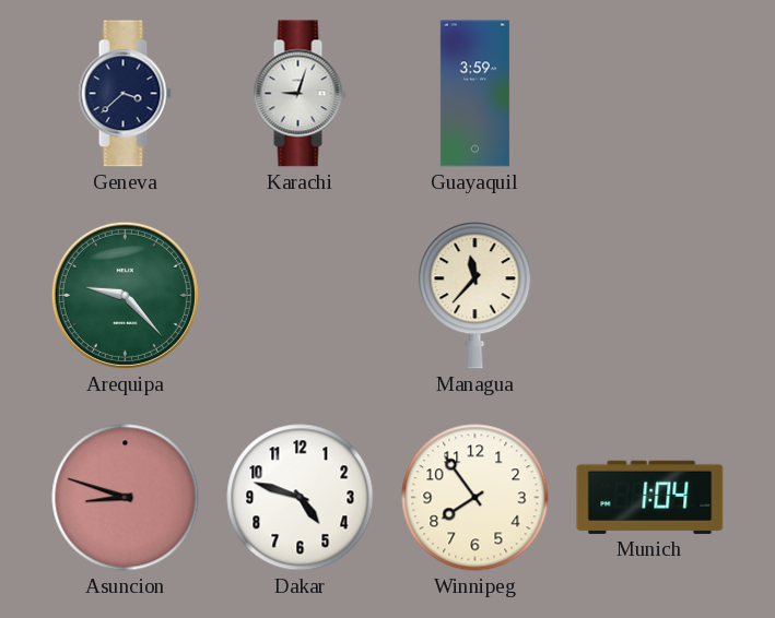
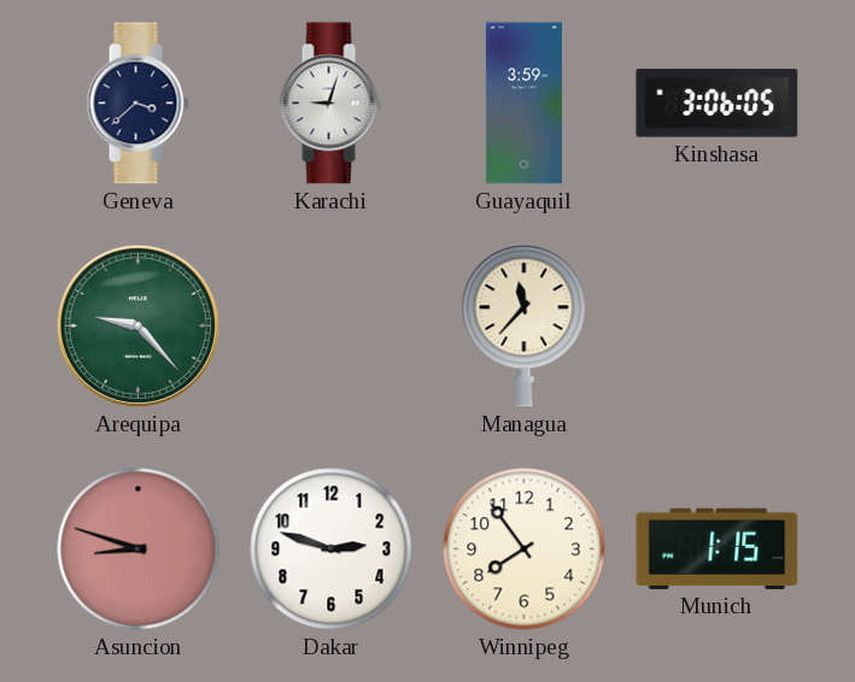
Kinshasa: none -> 3:06
Dakar: 4:48 -> 2:48
Munich: 1:04 -> 1:15
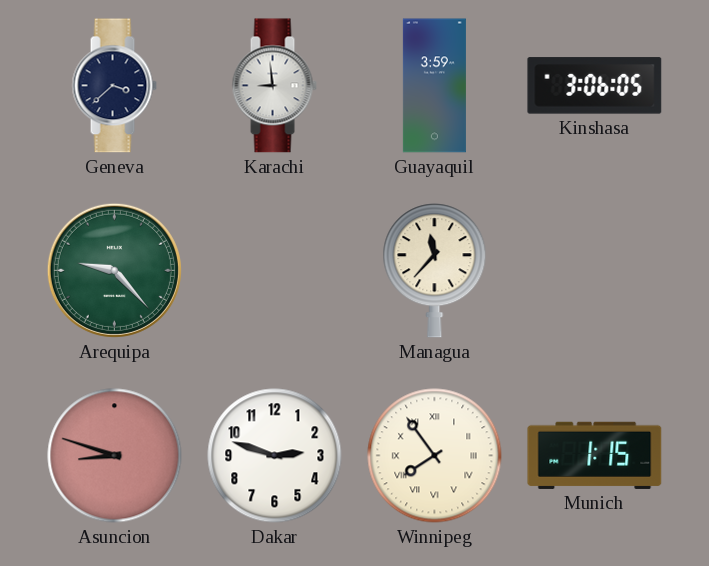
Karachi: 9:03 -> 8:59
Winnipeg numerals: Arabic -> Roman
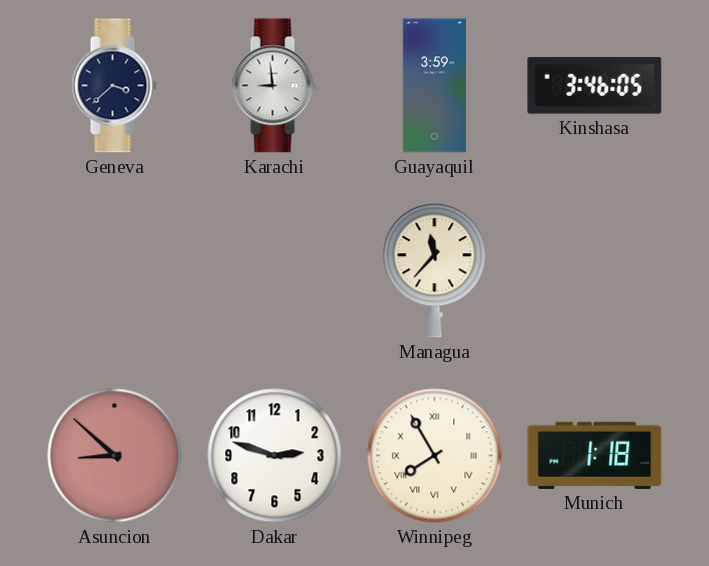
Kinshasa: 3:06 -> 3:46
Arequipa: 9:23 -> none
Asuncion: 8:48 -> 8:52
Winnipeg: 7:54 -> 7:55
Munich: 1:15 -> 1:18
